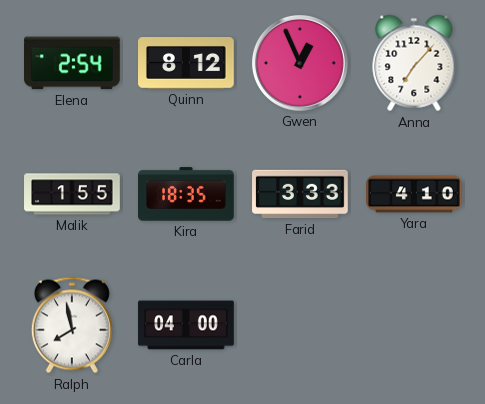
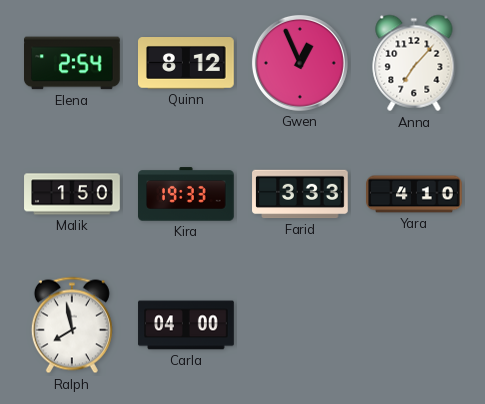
Malik: 1:55 -> 1:50
Kira: 18:35 -> 19:33
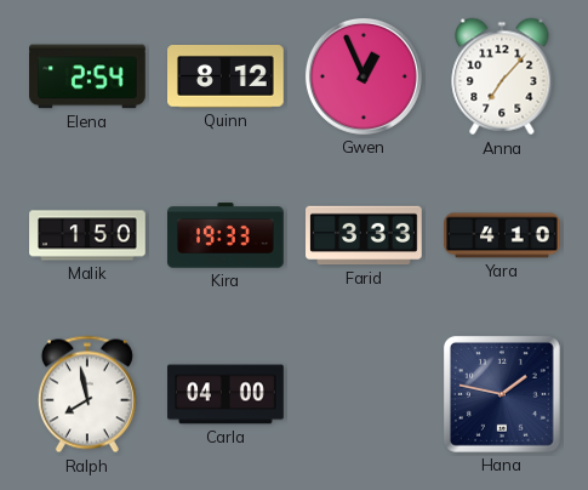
Hana: none -> 1:47
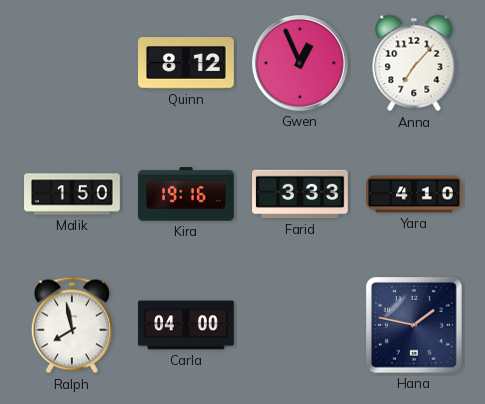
Elena: 2:54 -> none
Kira: 19:33 -> 19:16
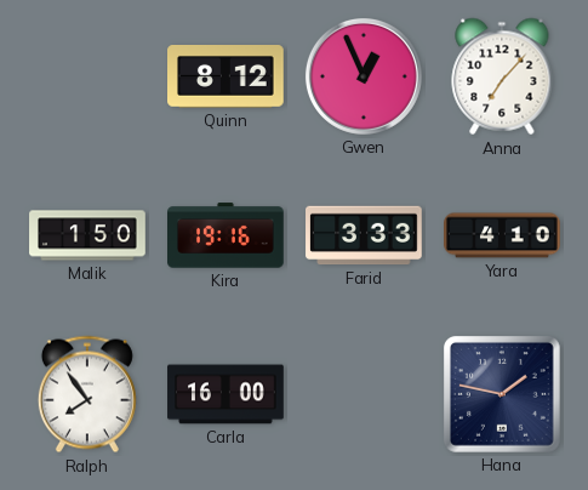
Ralph: 7:58 -> 7:54
Carla: 04:00 -> 16:00
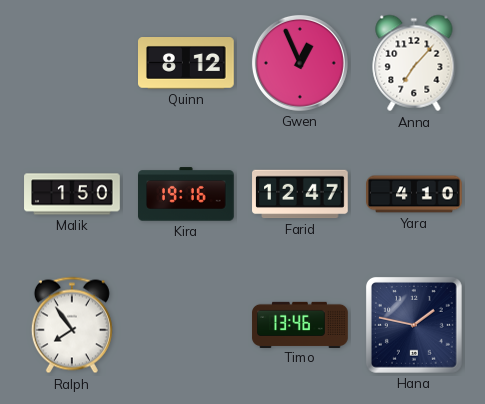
Farid: 3:33 -> 12:47
Carla: 16:00 -> none
Timo: none -> 13:46
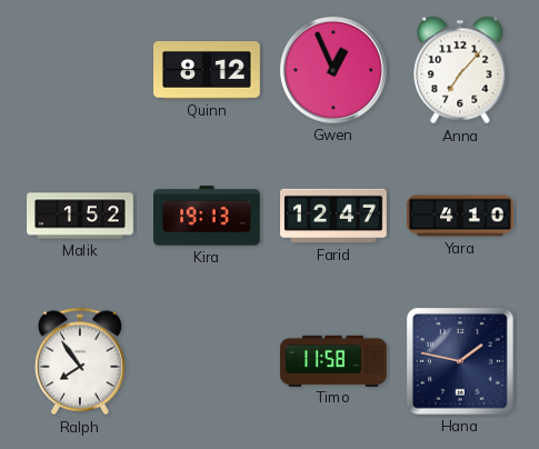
Malik: 1:50 -> 1:52
Kira: 19:16 -> 19:13
Timo: 13:46 -> 11:58
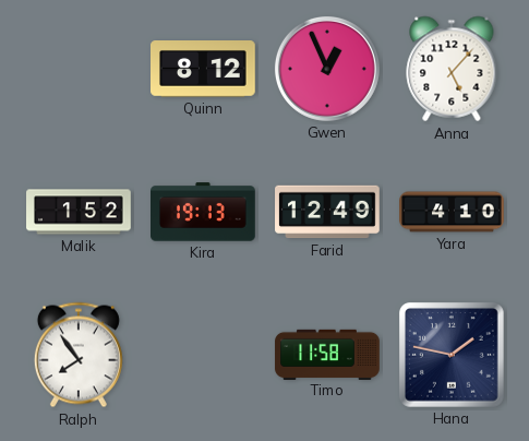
Anna: 7:07 -> 5:07
Farid: 12:47 -> 12:49
